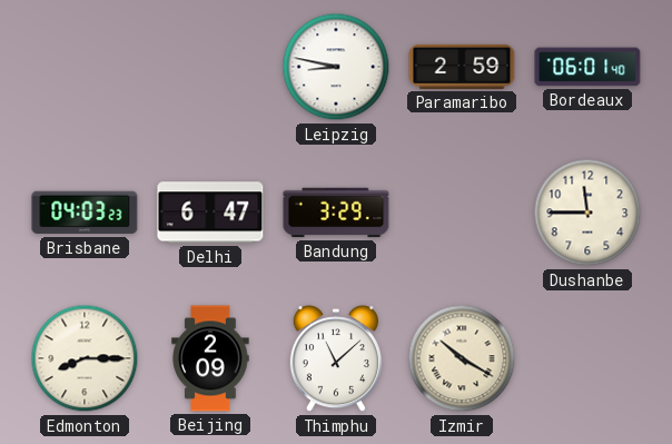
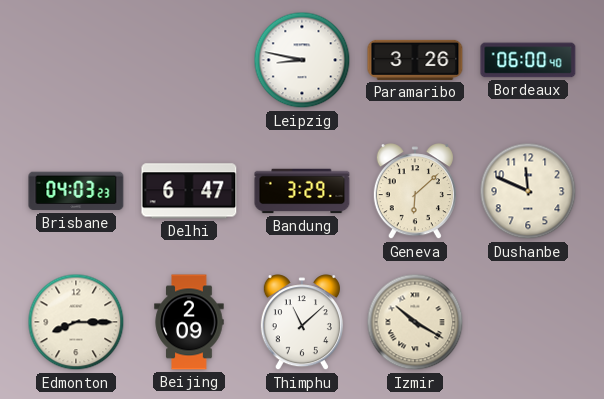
Paramaribo: 2:59 -> 3:26
Bordeaux: 06:01 -> 06:00
Geneva: none -> 6:08
Dushanbe: 11:45 -> 11:49
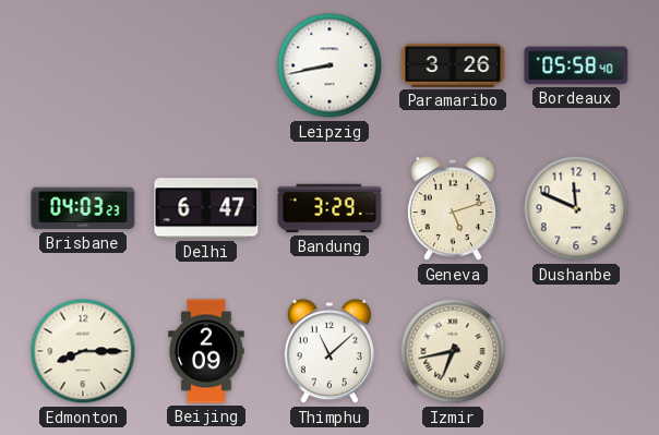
Leipzig: 8:47 -> 8:43
Bordeaux: 06:00 -> 05:58
Geneva: 6:08 -> 5:12
Izmir: 10:20 -> 6:43
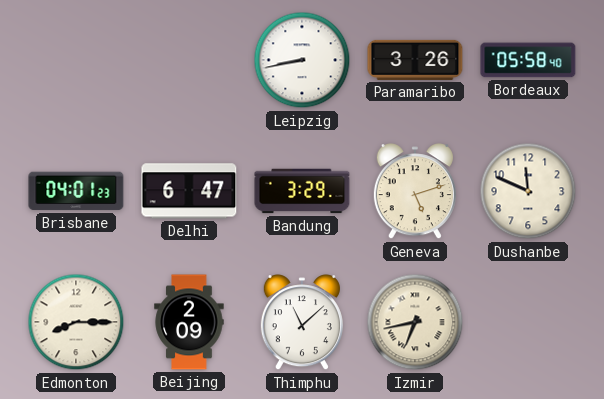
Brisbane: 04:03 -> 04:01
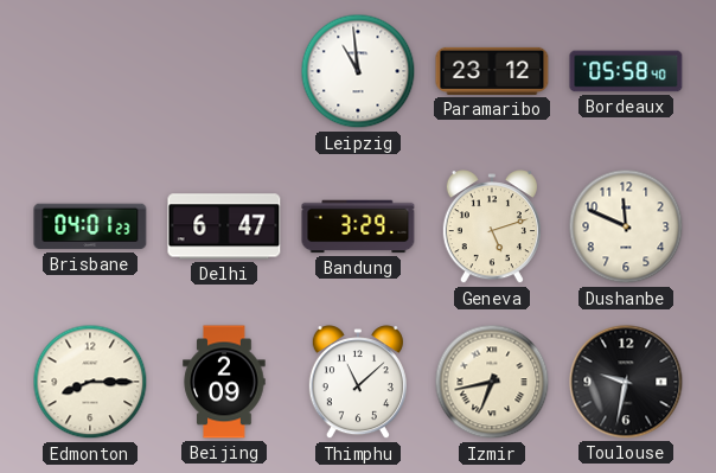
Leipzig: 8:43 -> 10:59
Paramaribo: 3:26 -> 23:12
Toulouse: none -> 9:32
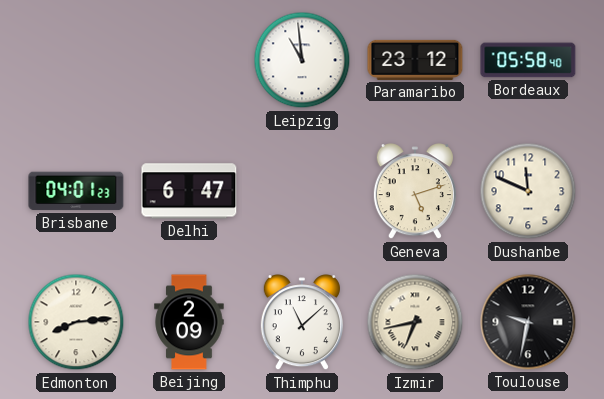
Bandung: 3:29 -> none
Edmonton: 8:15 -> 8:14
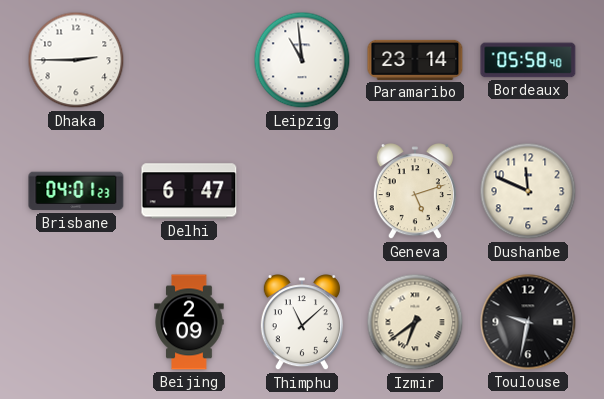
Dhaka: none -> 2:45
Paramaribo: 23:12 -> 23:14
Edmonton: 8:14 -> none
Izmir: 6:43 -> 6:39
